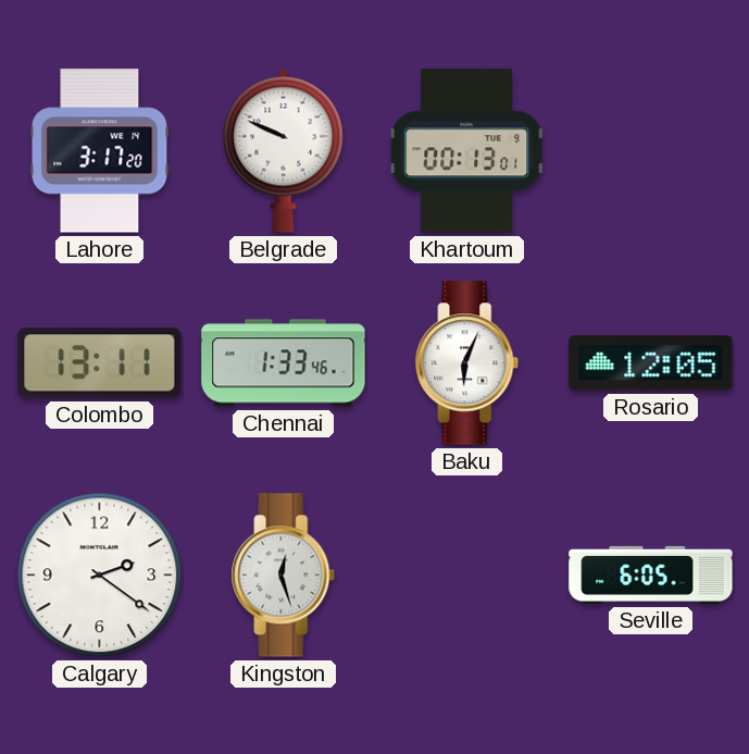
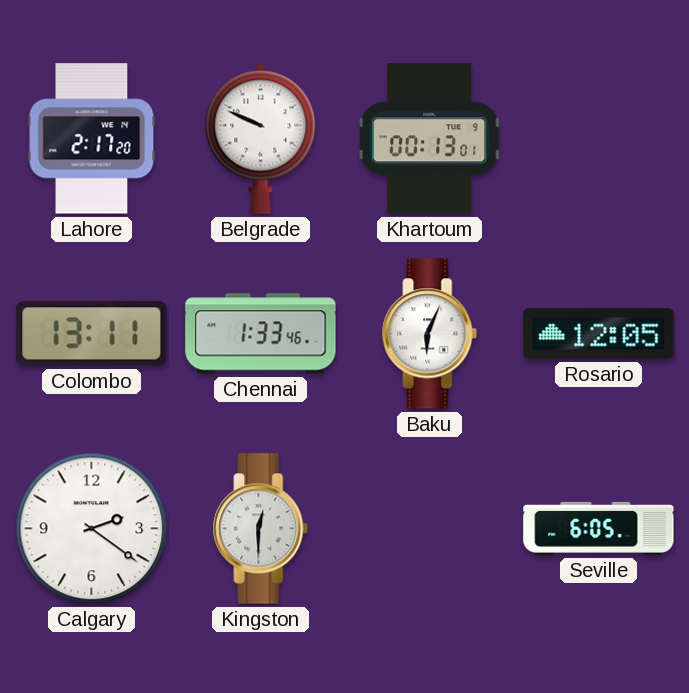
Lahore: 3:17 -> 2:17
Kingston: 12:27 -> 12:30
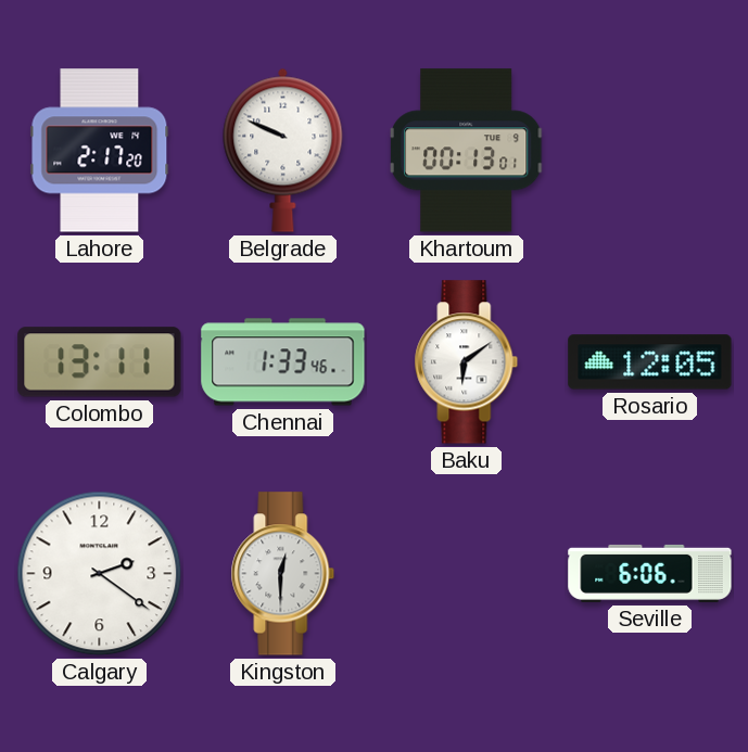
Baku: 6:04 -> 6:09
Seville: 6:05 -> 6:06
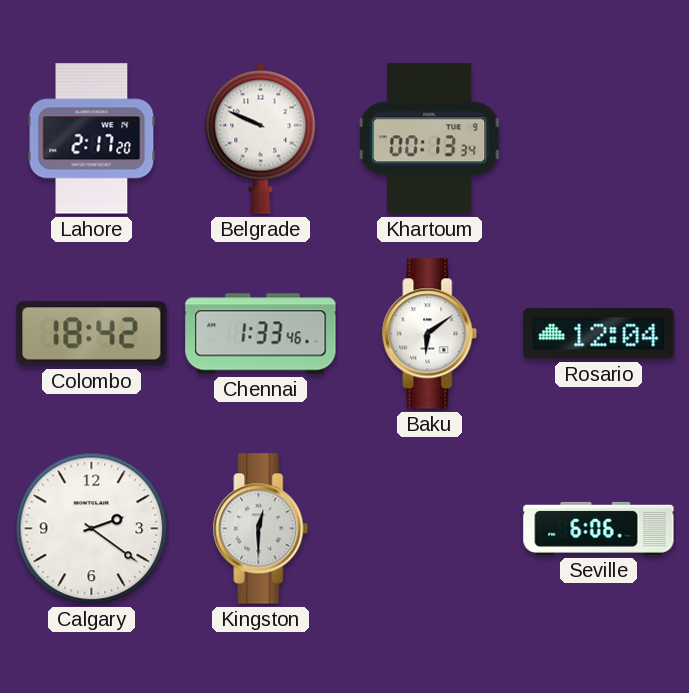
Khartoum: 00:13:01 -> 00:13:34
Colombo: 13:11 -> 18:42
Rosario: 12:05 -> 12:04
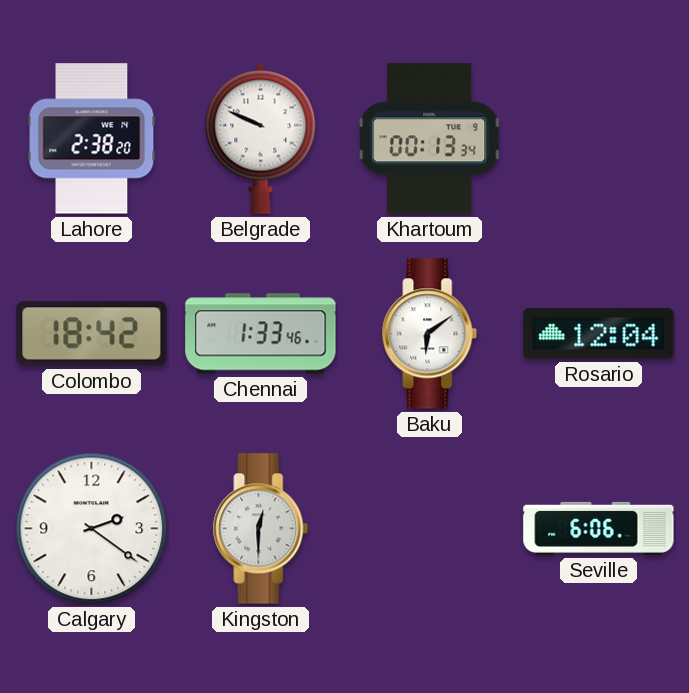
Lahore: 2:17 -> 2:38
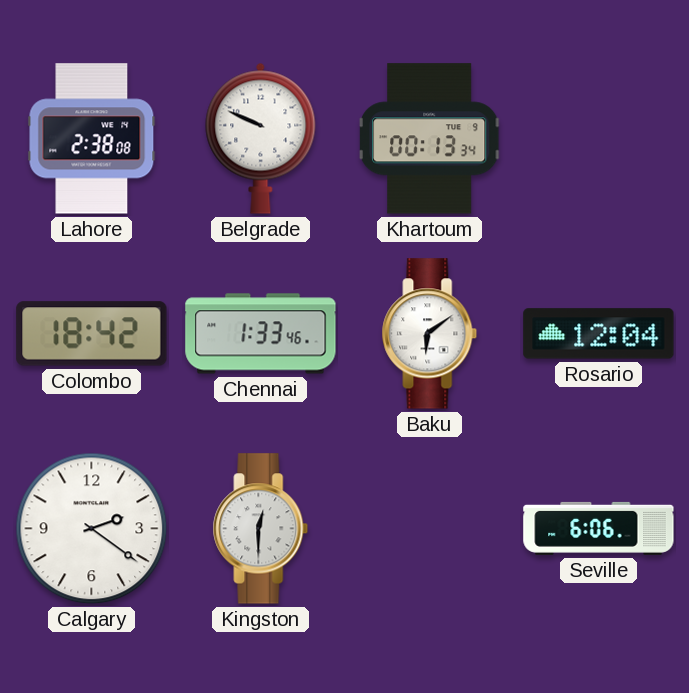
Lahore: 2:38:20 -> 2:38:08
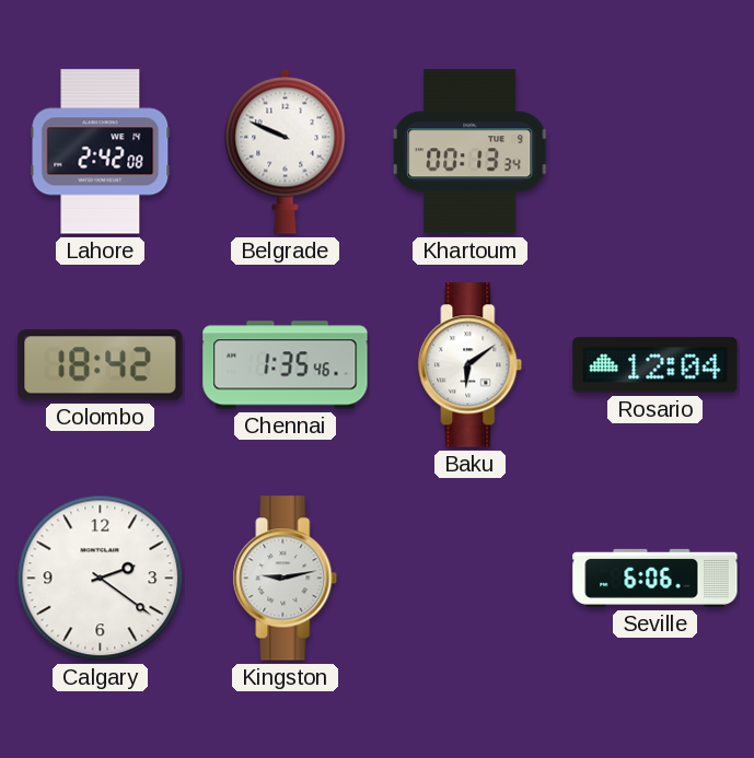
Lahore: 2:38 -> 2:42
Chennai: 1:33 -> 1:35
Kingston: 12:30 -> 9:13
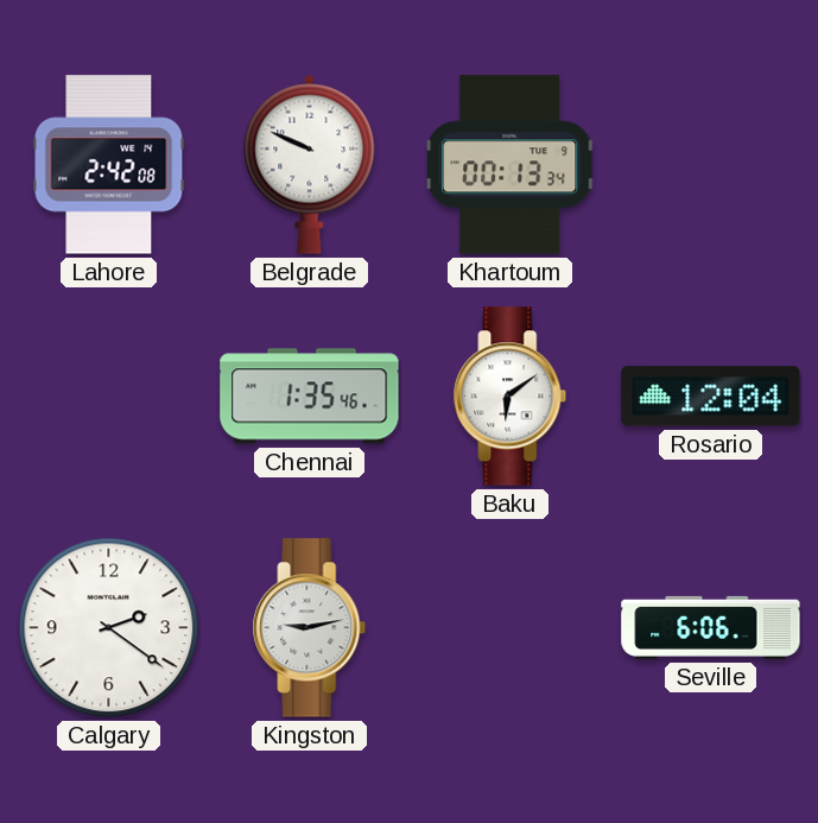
Colombo: 18:42 -> none
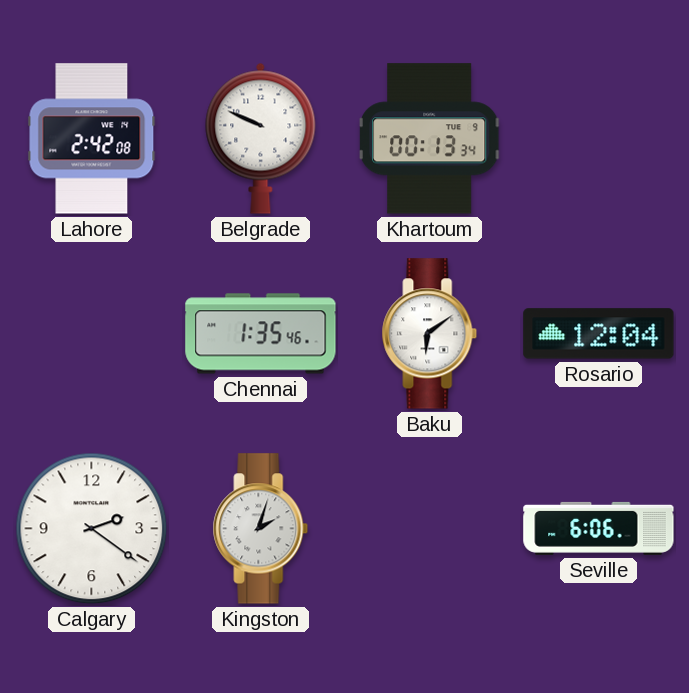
Kingston: 9:13 -> 2:03
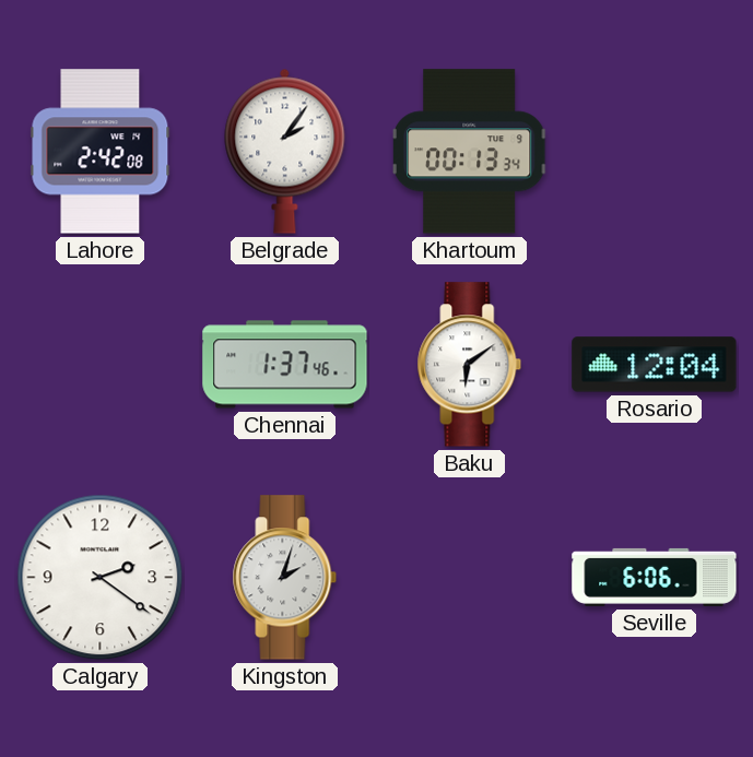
Belgrade: 9:49 -> 2:06
Chennai: 1:35 -> 1:37
